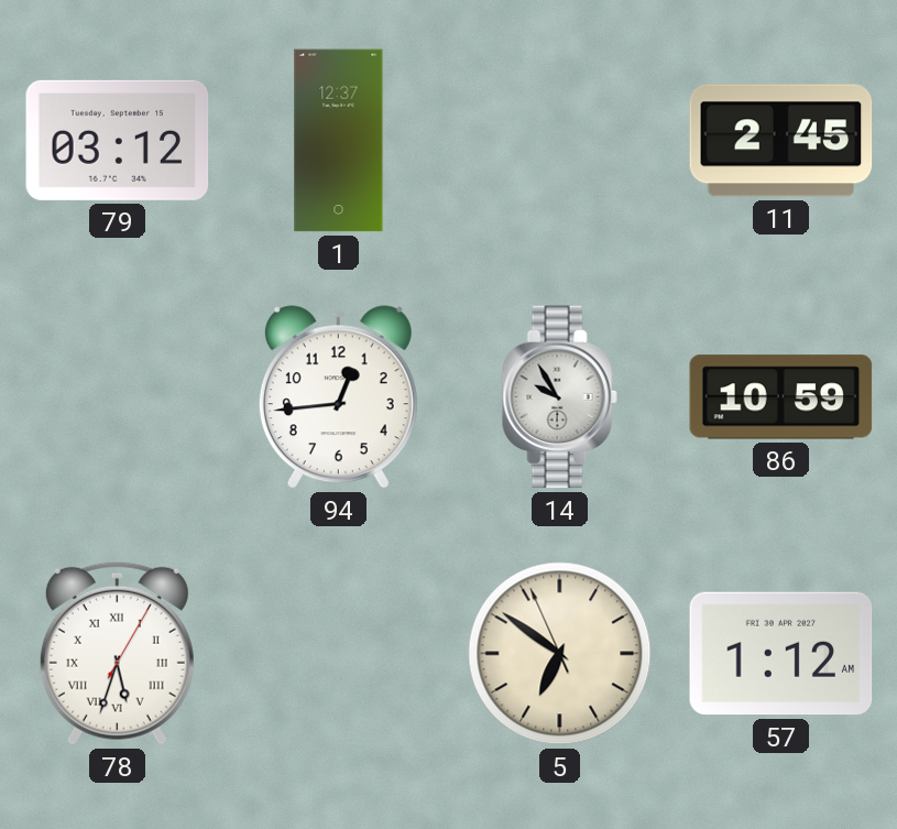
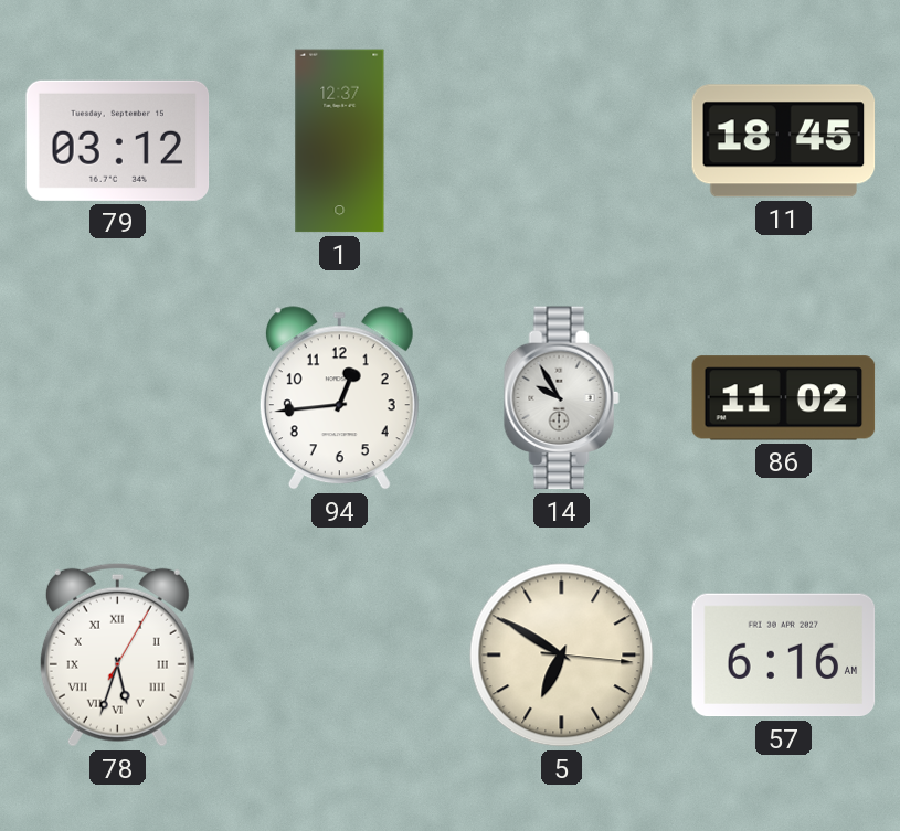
11: 2:45 -> 18:45
86: 10:59 -> 11:02
5: 6:50:56 -> 6:50:16
57: 1:12 -> 6:16
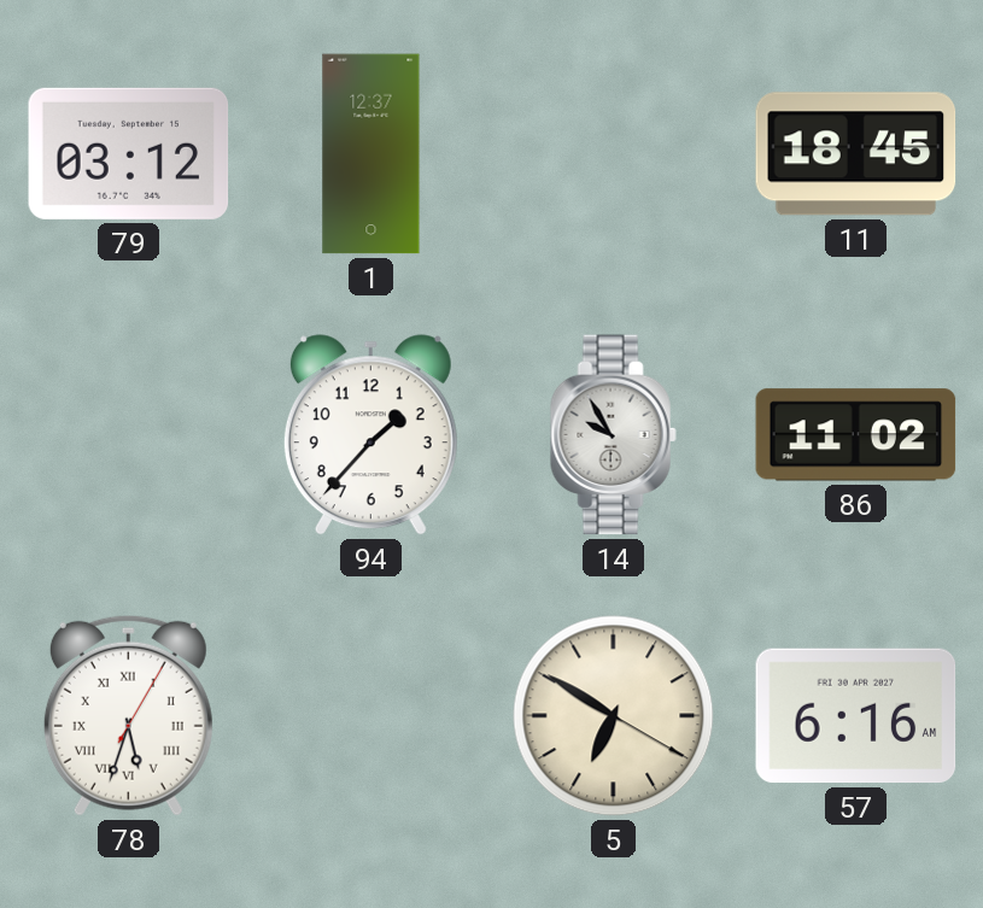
94: 12:44 -> 1:37
5: 6:50:16 -> 6:50:20
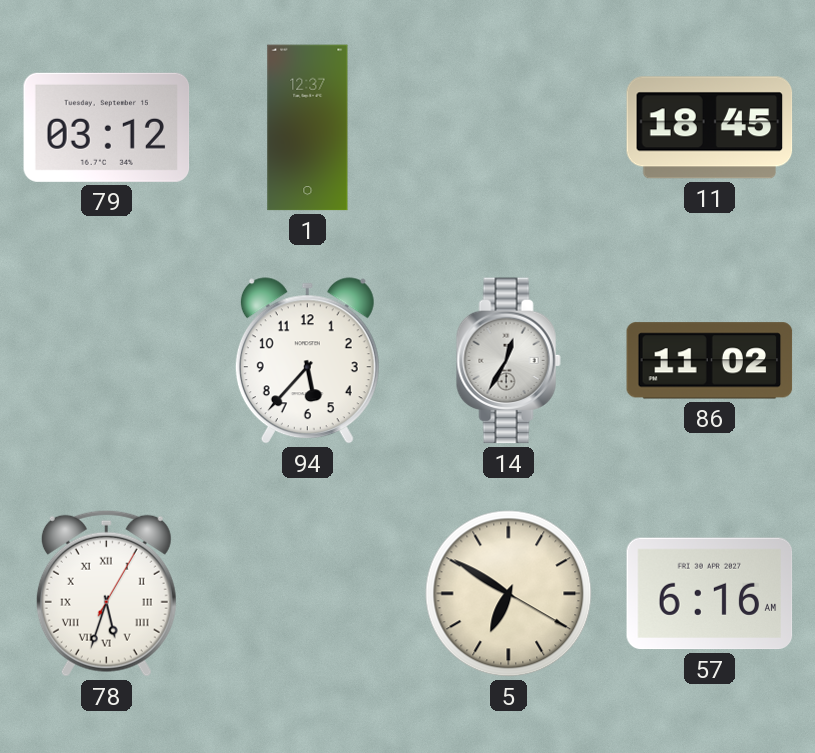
94: 1:37 -> 5:37
14: 9:55 -> 12:35
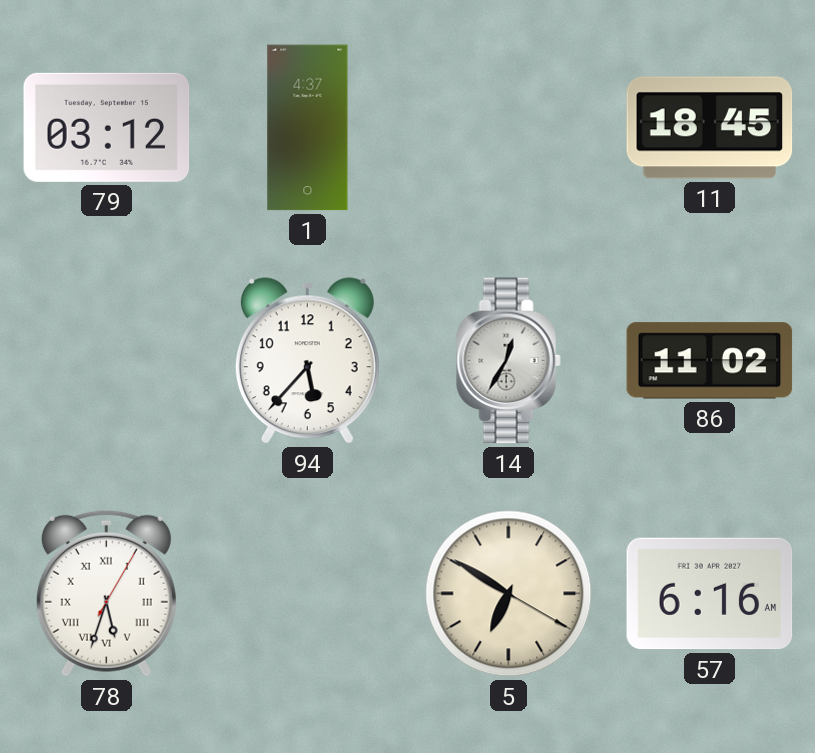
1: 12:37 -> 4:37
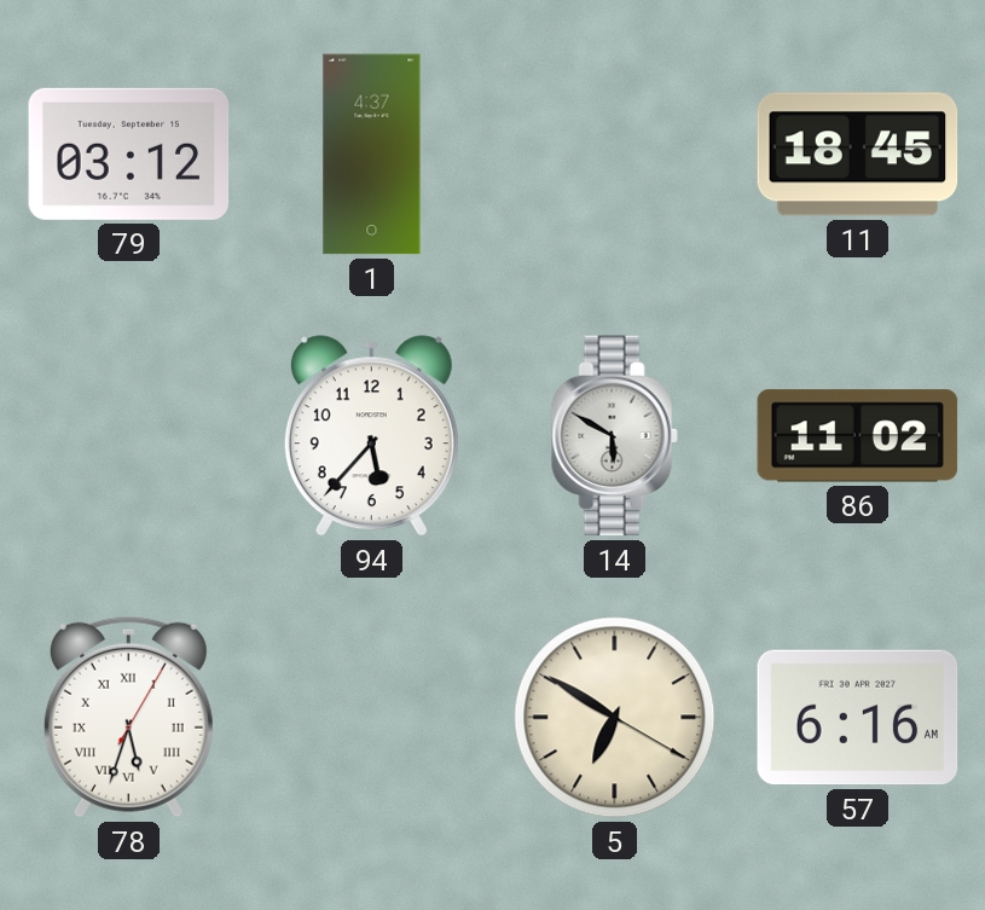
14: 12:35 -> 5:50
